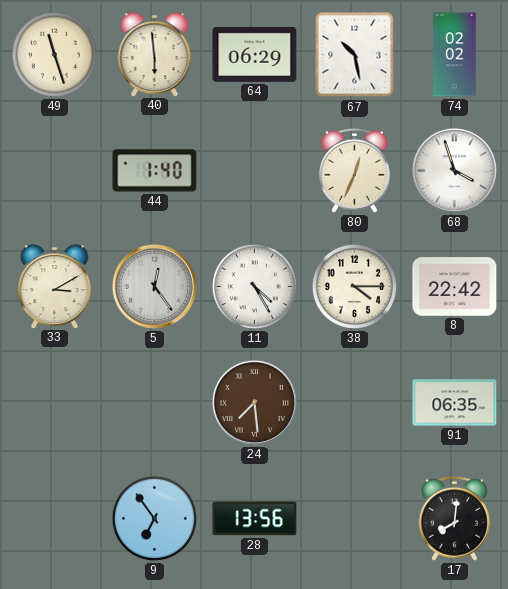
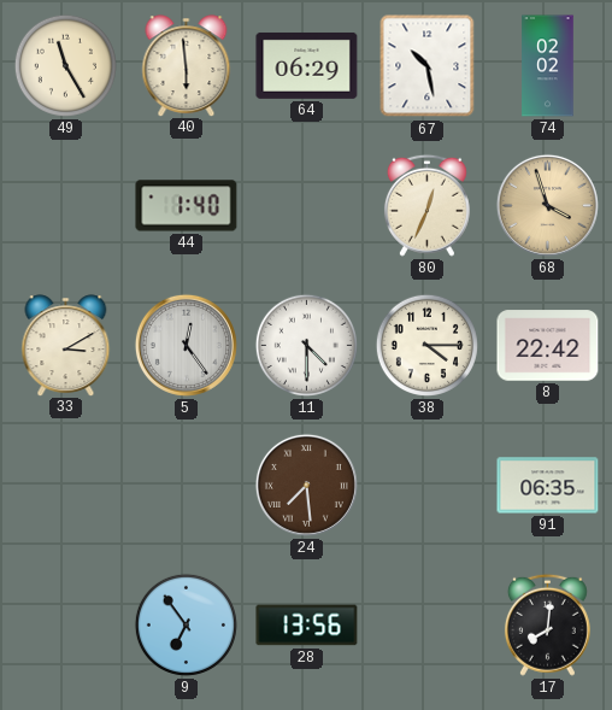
49: 11:27 -> 11:25
68 dial: white -> champagne
11: 4:25 -> 4:30
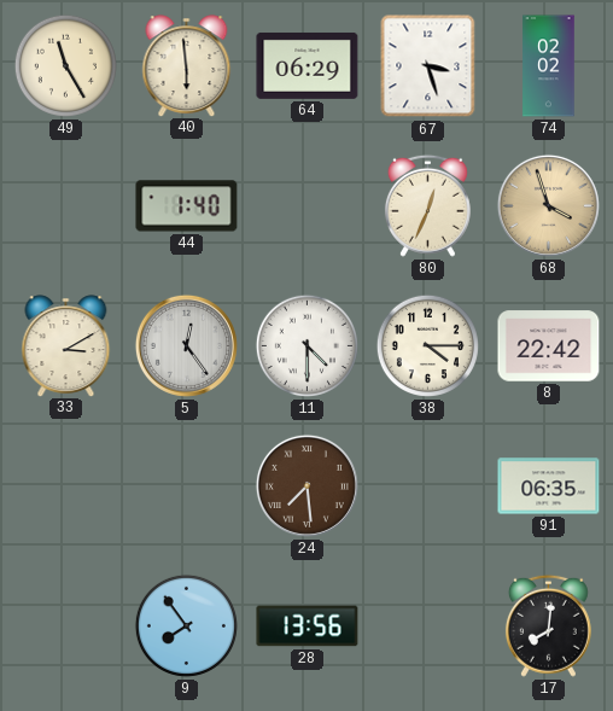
67: 10:28 -> 3:27
9: 6:54 -> 7:54
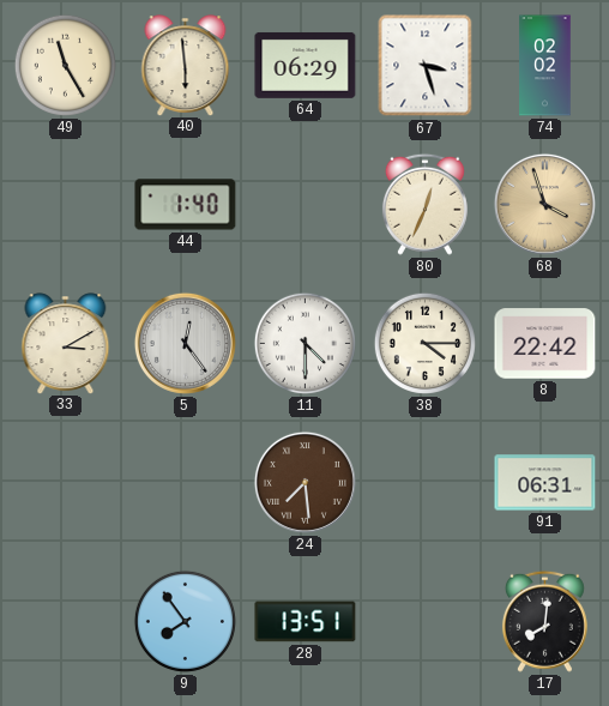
91: 06:35 -> 06:31
28: 13:56 -> 13:51
